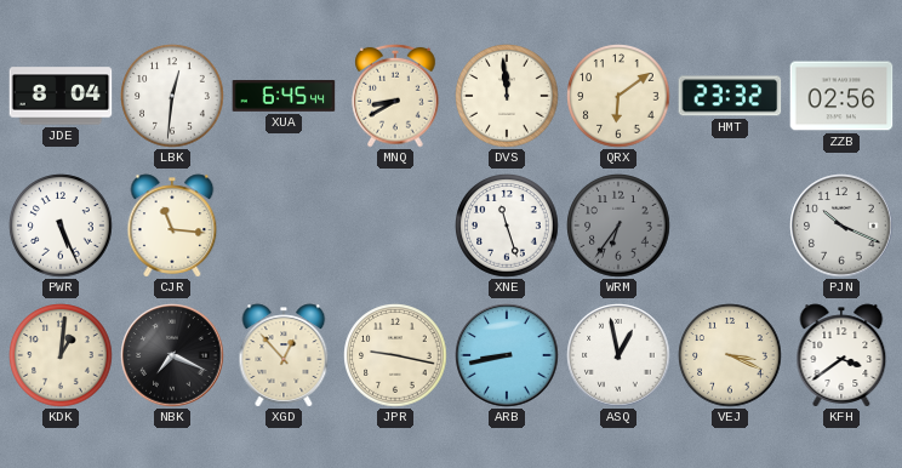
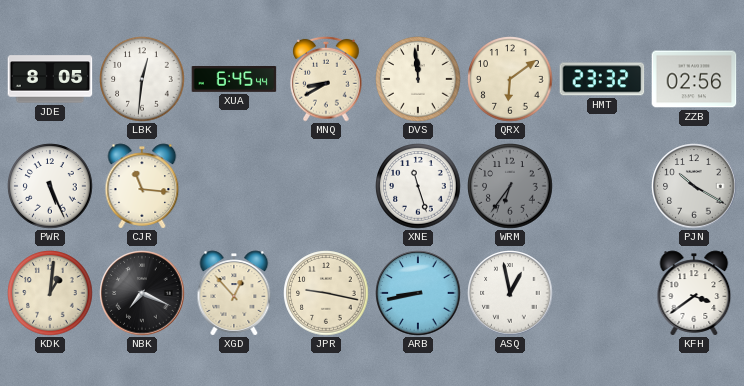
JDE: 8:04 -> 8:05
PJN: 10:19 -> 10:20
VEJ: 3:19 -> none
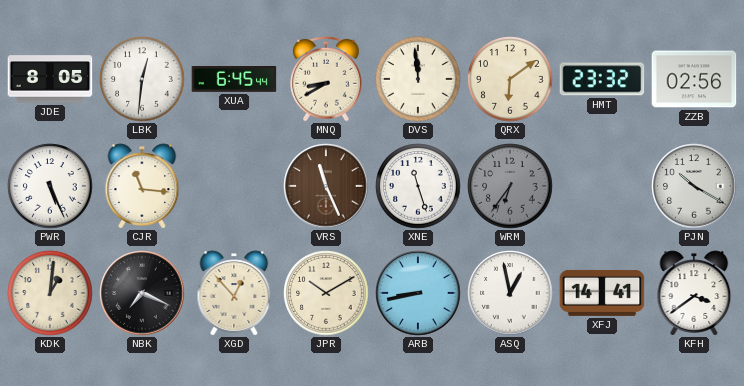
VRS: none -> 11:26
JPR: 9:17 -> 10:10
XFJ: none -> 14:41
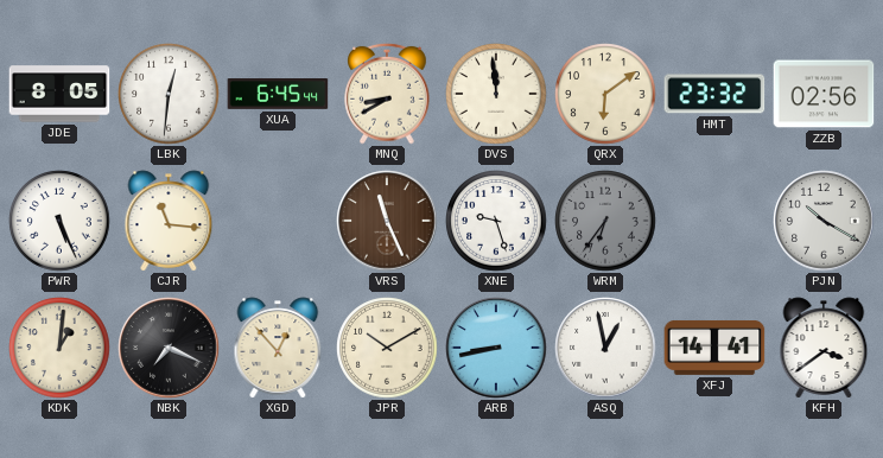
XNE: 11:27 -> 9:27
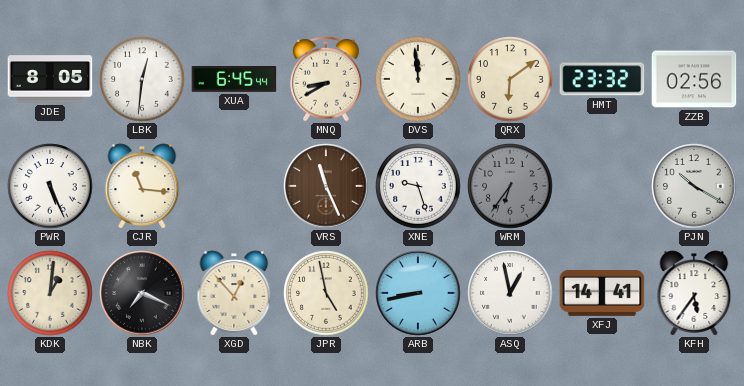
JPR: 10:10 -> 4:58
KFH: 3:39 -> 5:36
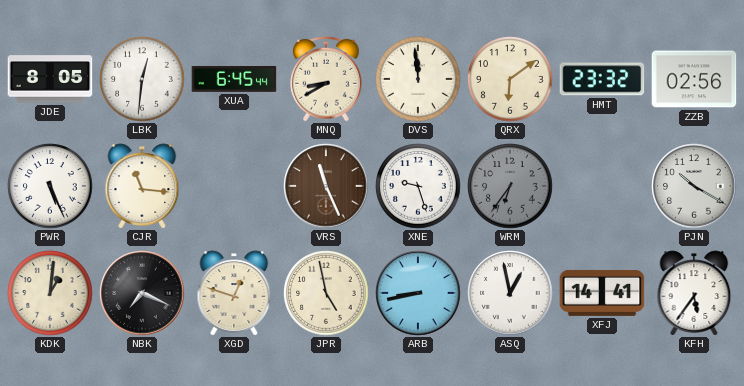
XGD: 12:53 -> 12:48
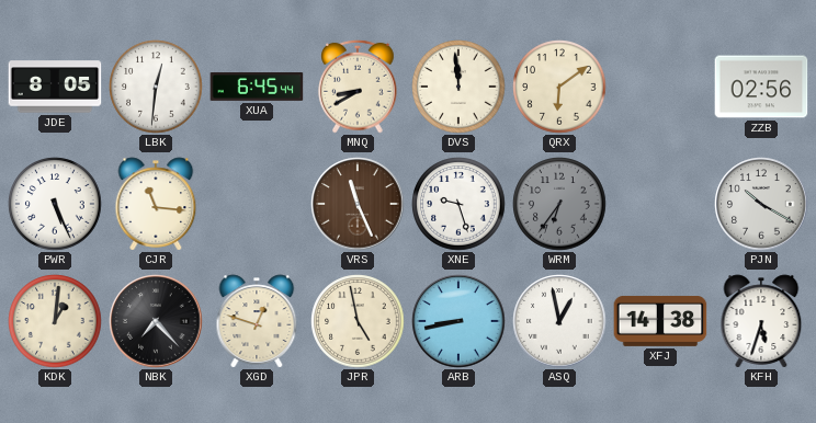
HMT: 23:32 -> none
NBK: 7:19 -> 7:23
XFJ: 14:41 -> 14:38
KFH: 5:36 -> 5:33
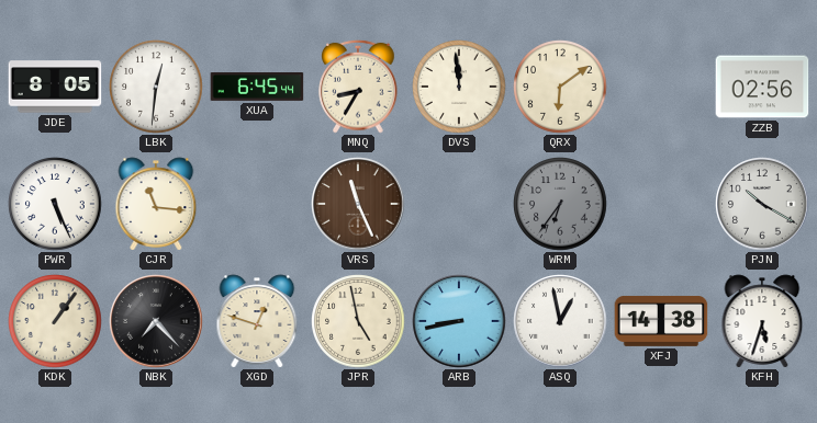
MNQ: 8:40 -> 8:35
XNE: 9:27 -> none
KDK: 1:01 -> 1:06
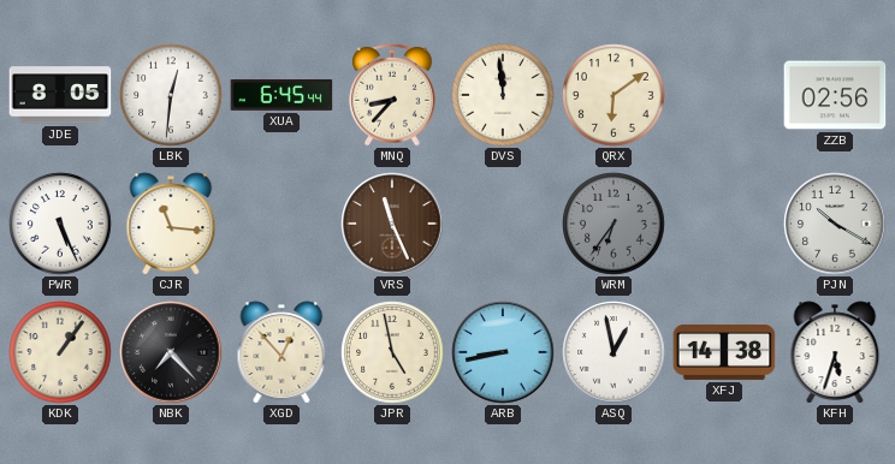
MNQ: 8:35 -> 8:37
XGD: 12:48 -> 12:53
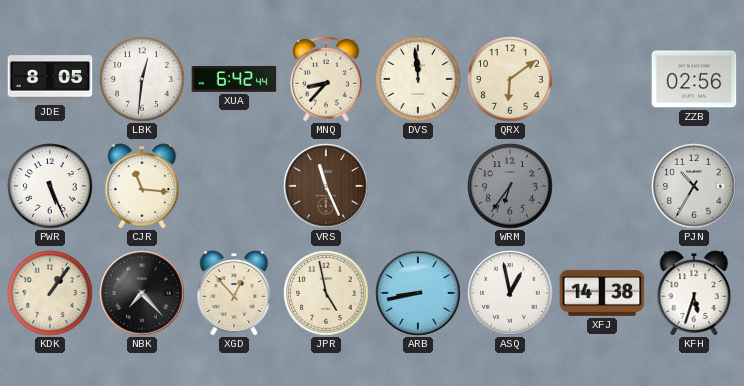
XUA: 6:45 -> 6:42
PJN: 10:20 -> 10:35
